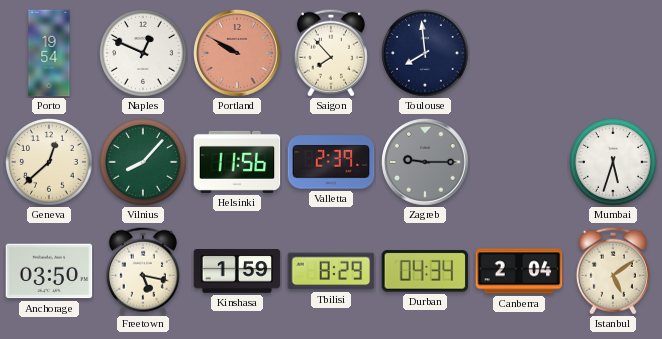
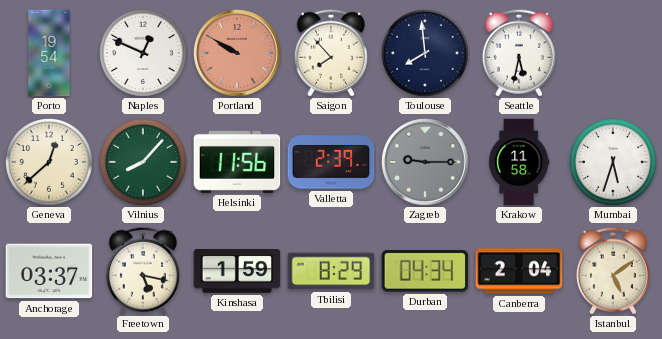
Seattle: none -> 5:32
Krakow: none -> 11:58
Anchorage: 03:50 -> 03:37
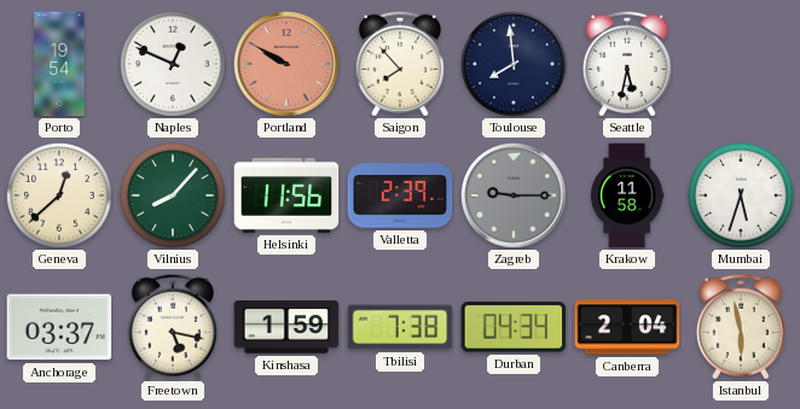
Tbilisi: 8:29 -> 7:38
Istanbul: 5:09 -> 5:58
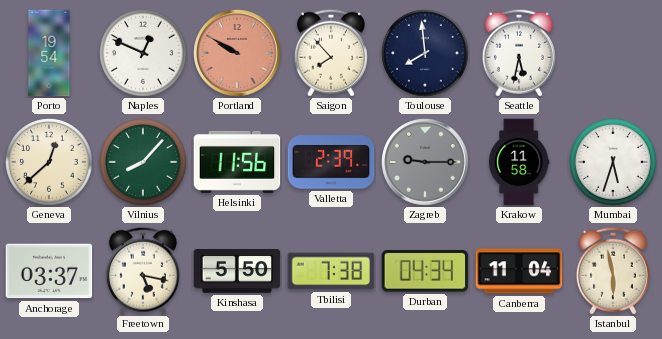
Kinshasa: 1:59 -> 5:50
Canberra: 2:04 -> 11:04
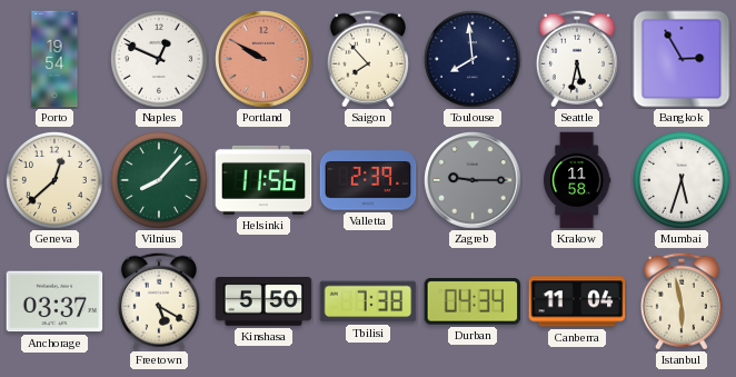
Bangkok: none -> 2:55
Freetown: 5:17 -> 5:20
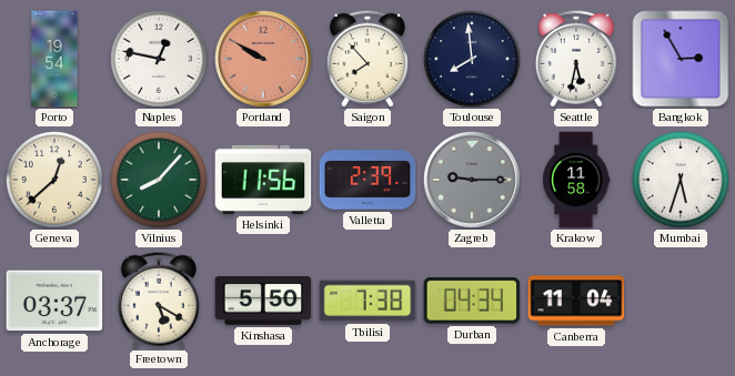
Naples: 12:49 -> 12:47
Istanbul: 5:58 -> none
